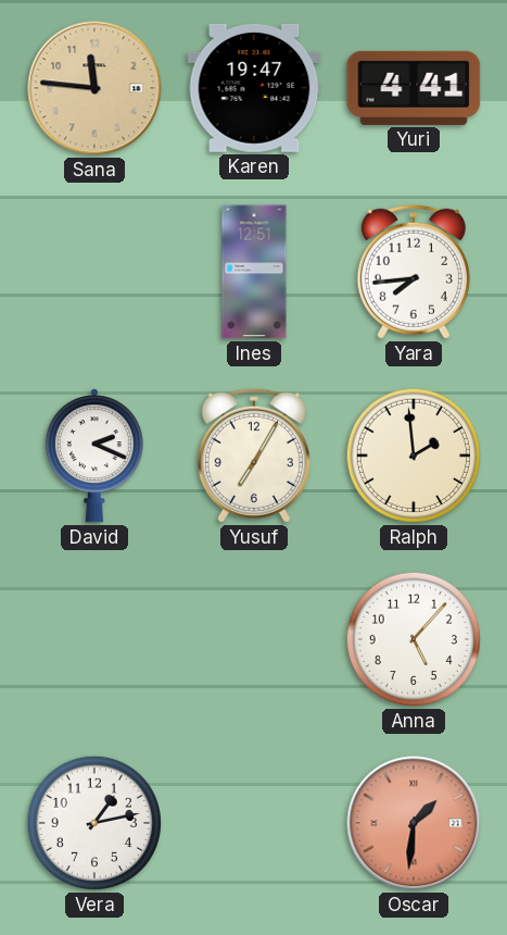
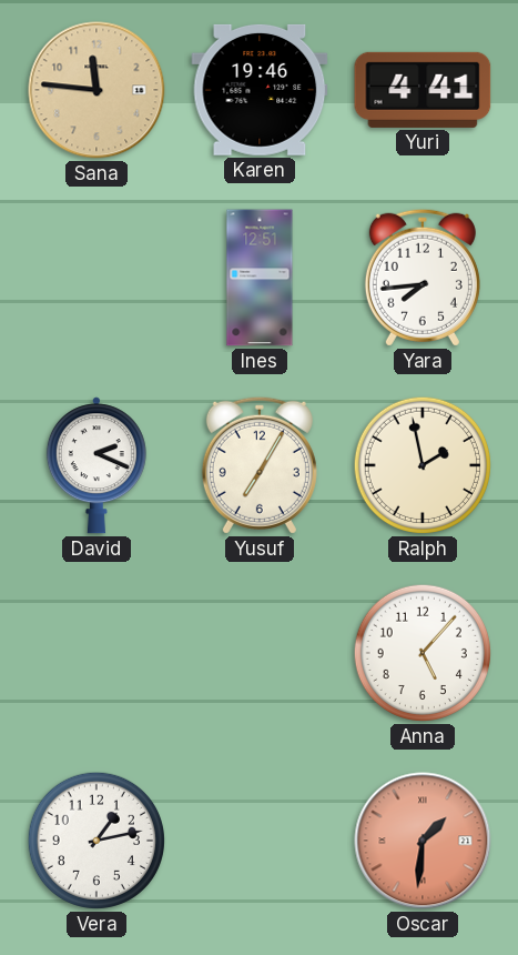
Karen: 19:47 -> 19:46
Ralph: 1:59 -> 1:58
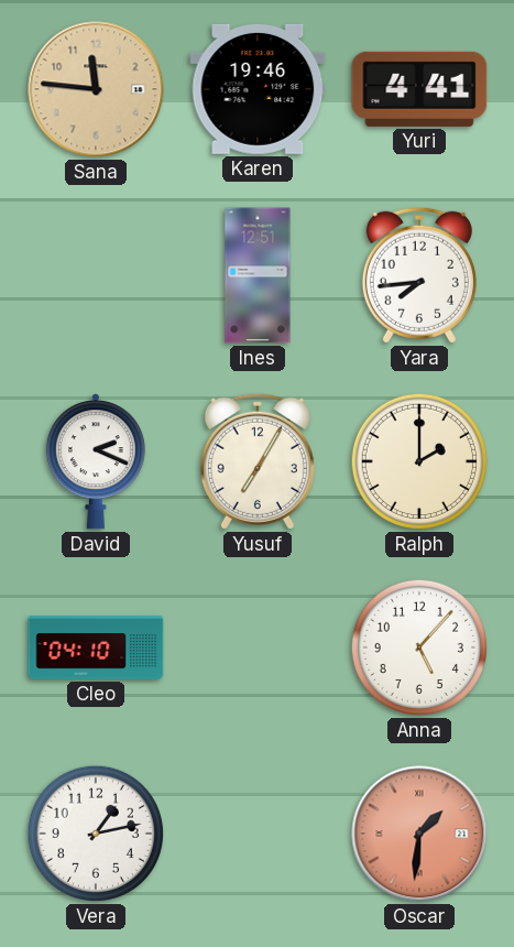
Ralph: 1:58 -> 2:00
Cleo: none -> 04:10
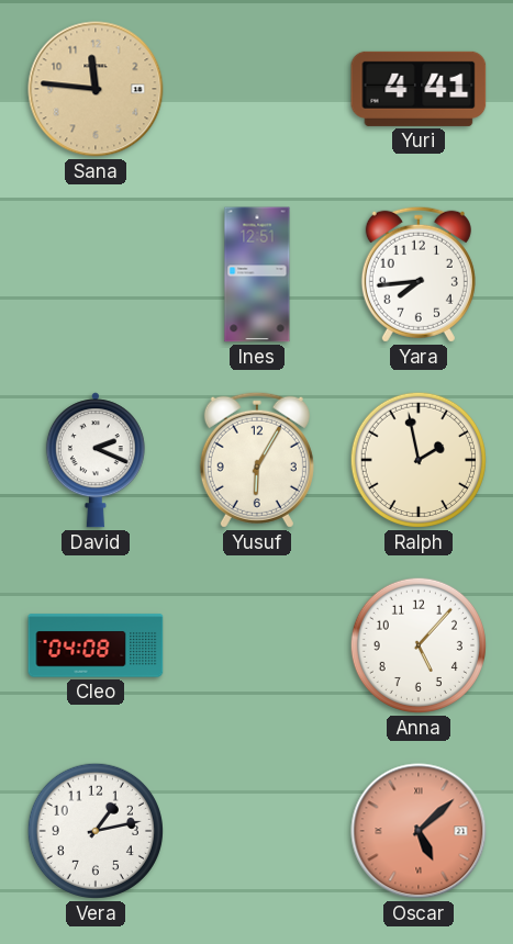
Karen: 19:46 -> none
Yusuf: 7:05 -> 6:05
Ralph: 2:00 -> 1:58
Cleo: 04:10 -> 04:08
Oscar: 1:31 -> 5:08
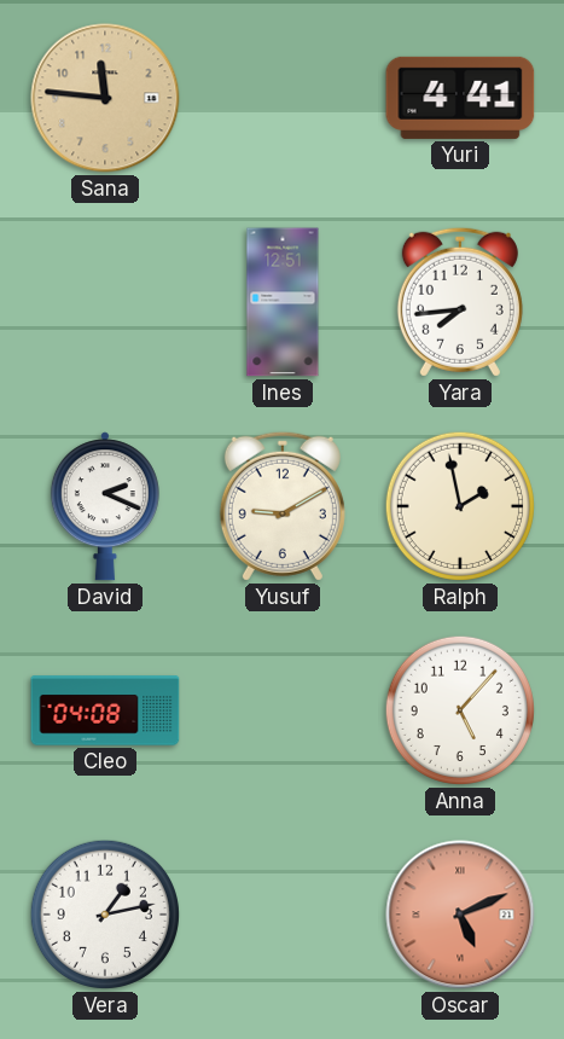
Yusuf: 6:05 -> 9:10
Oscar: 5:08 -> 5:11
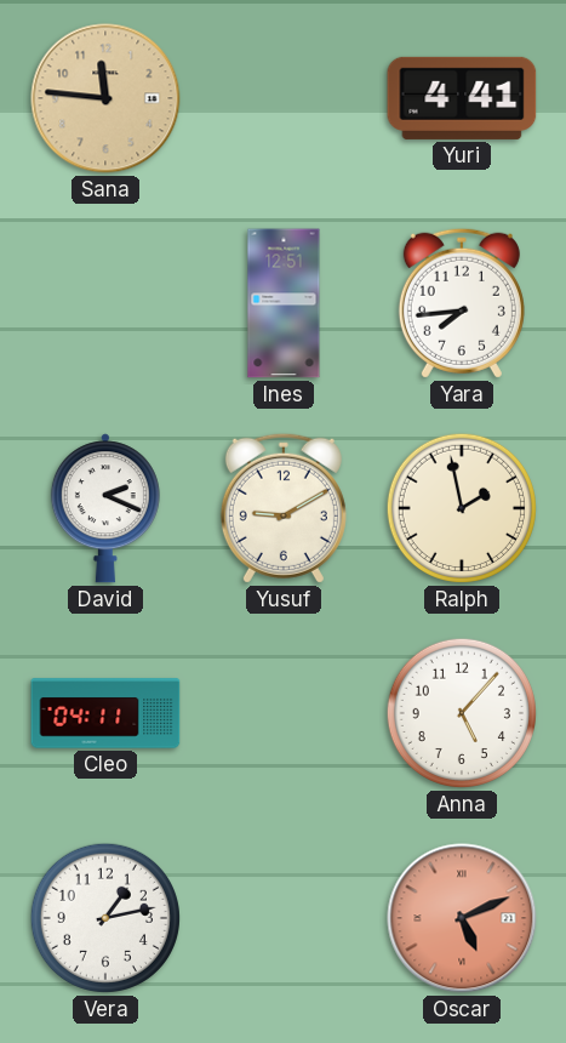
Cleo: 04:08 -> 04:11
